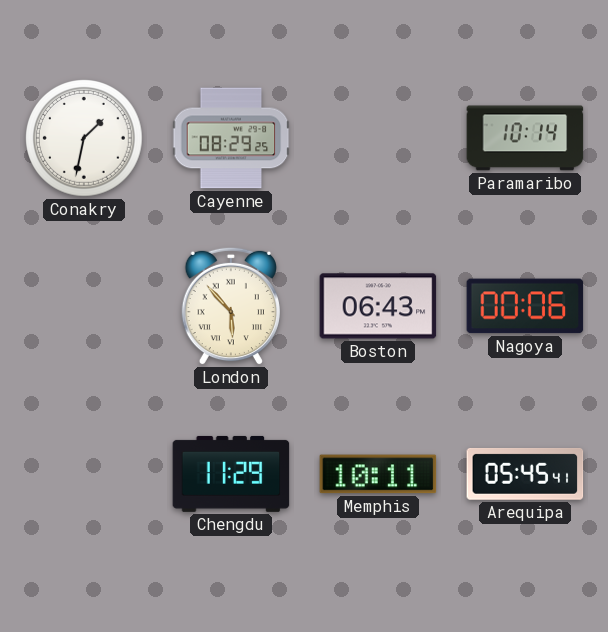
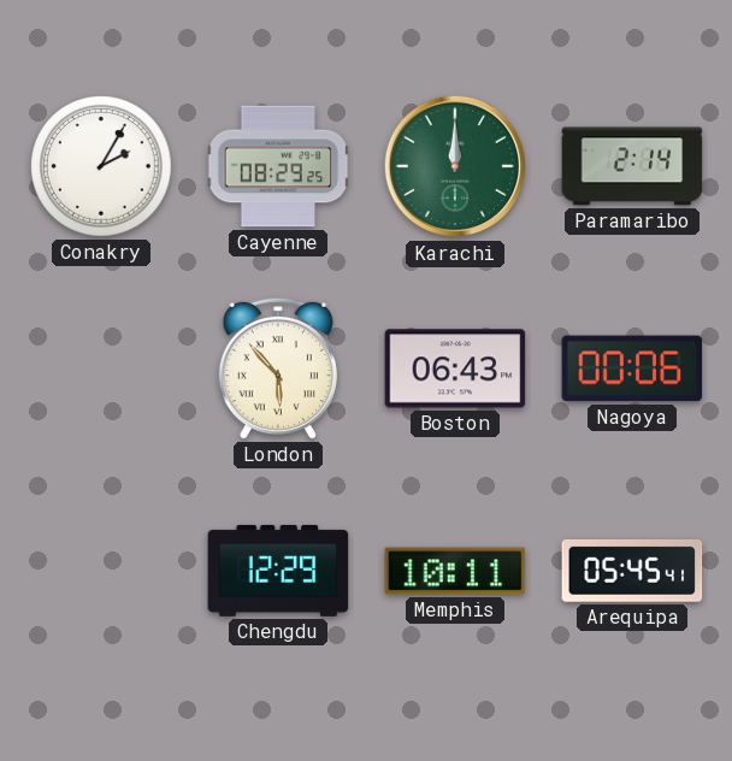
Conakry: 1:32 -> 2:05
Karachi: none -> 12:00
Paramaribo: 10:14 -> 2:14
Chengdu: 11:29 -> 12:29
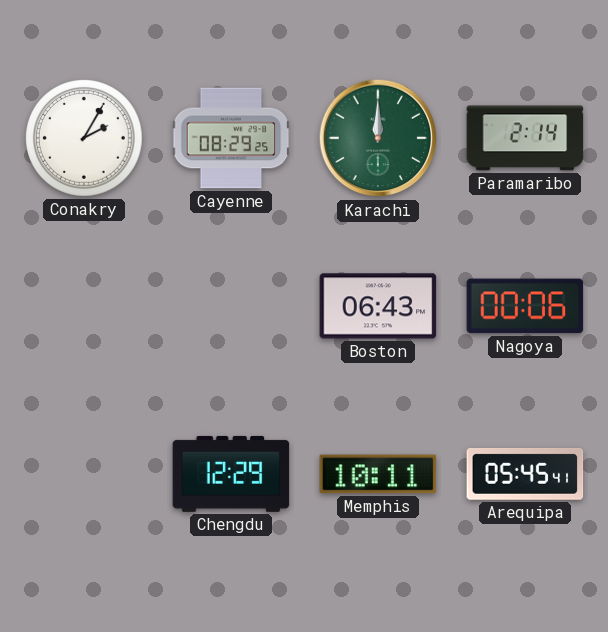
London: 5:53 -> none
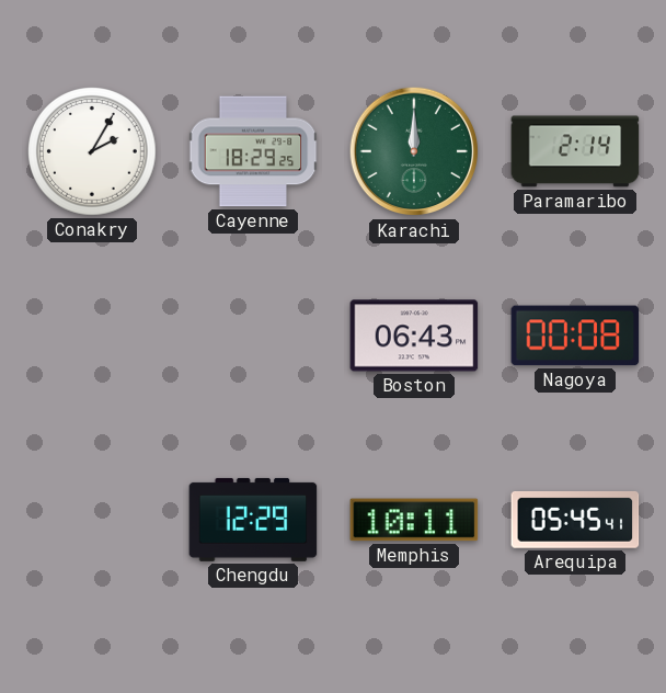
Cayenne: 08:29 -> 18:29
Nagoya: 00:06 -> 00:08
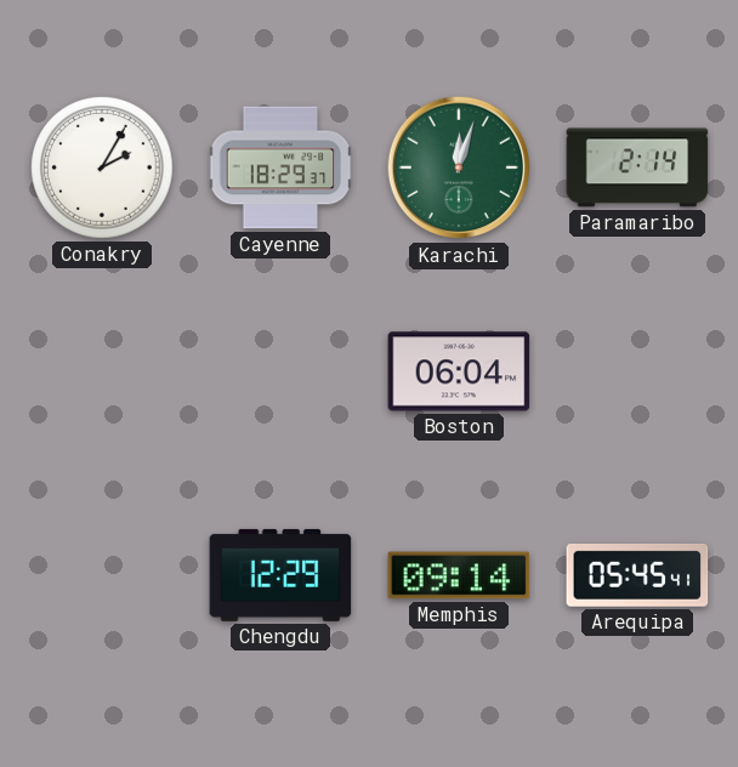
Cayenne: 18:29:25 -> 18:29:37
Karachi: 12:00 -> 12:03
Boston: 06:43 -> 06:04
Nagoya: 00:08 -> none
Memphis: 10:11 -> 09:14
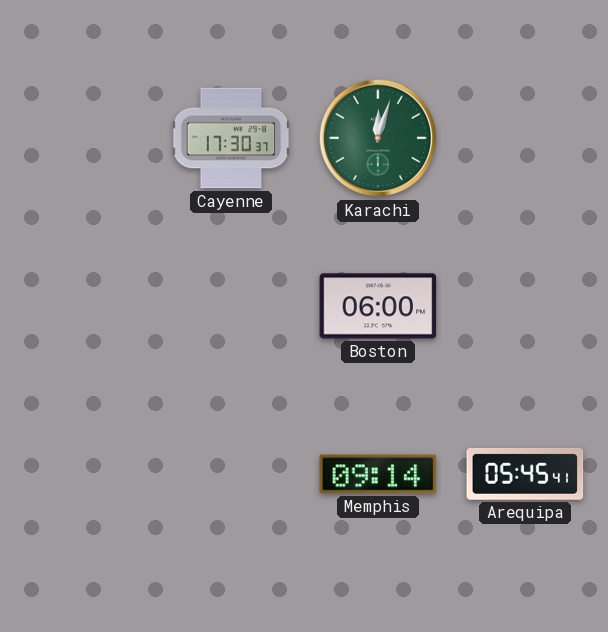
Conakry: 2:05 -> none
Cayenne: 18:29 -> 17:30
Paramaribo: 2:14 -> none
Boston: 06:04 -> 06:00
Chengdu: 12:29 -> none
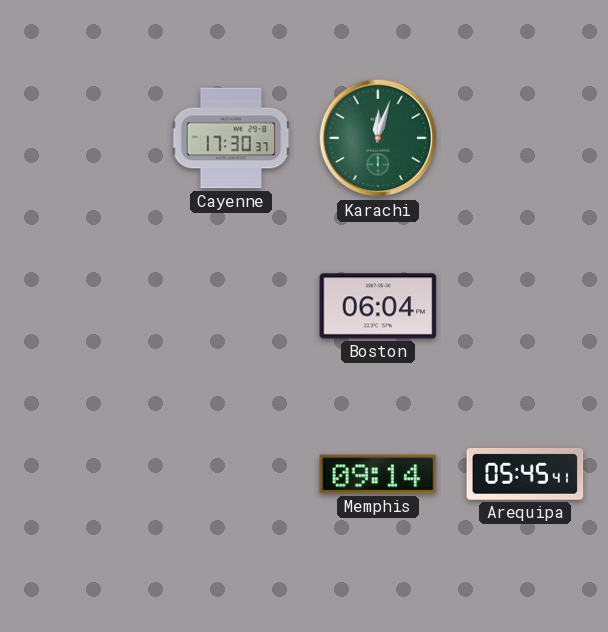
Boston: 06:00 -> 06:04
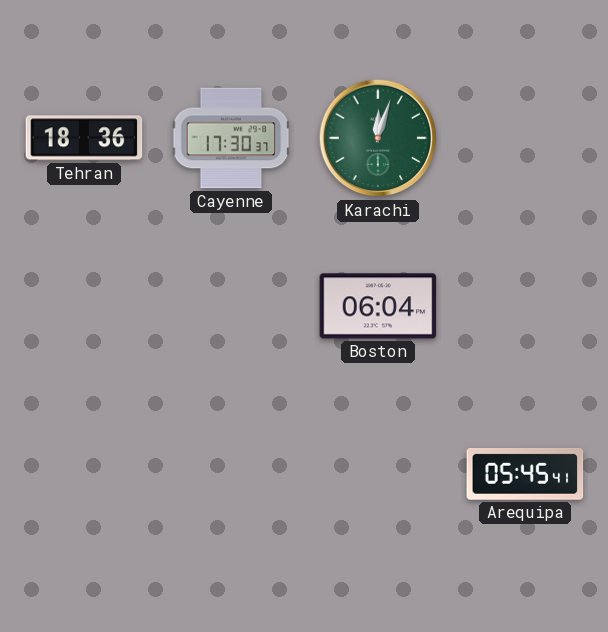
Tehran: none -> 18:36
Memphis: 09:14 -> none
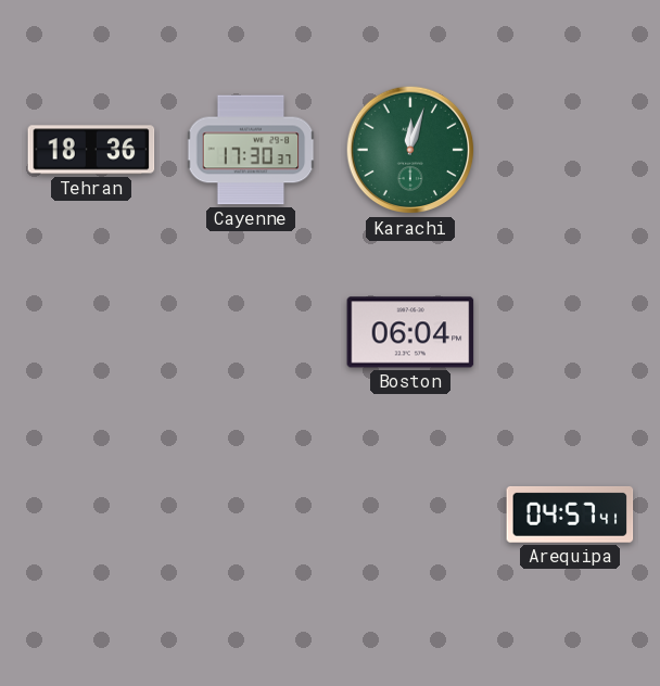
Arequipa: 05:45 -> 04:57
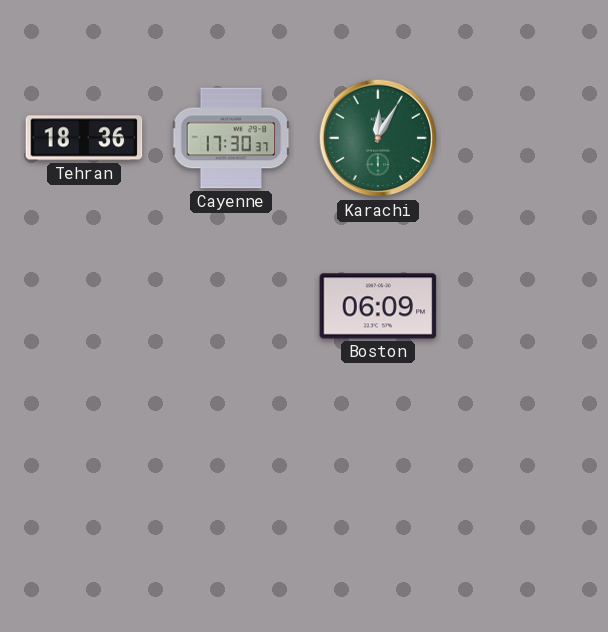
Karachi: 12:03 -> 12:05
Boston: 06:04 -> 06:09
Arequipa: 04:57 -> none
